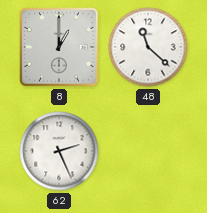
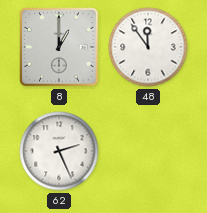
48: 11:22 -> 11:54
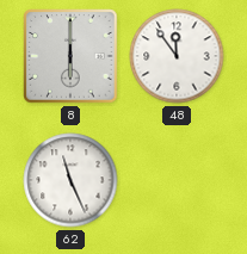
8: 1:00 -> 6:00
62: 2:26 -> 11:26
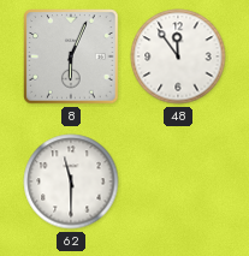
8: 6:00 -> 6:04
62: 11:26 -> 11:30
